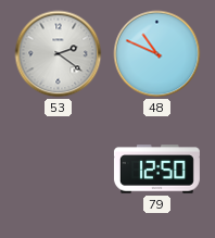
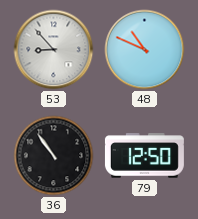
53: 2:21 -> 8:53
36: none -> 10:54
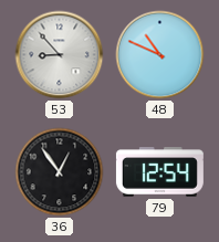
36: 10:54 -> 12:54
79: 12:50 -> 12:54
